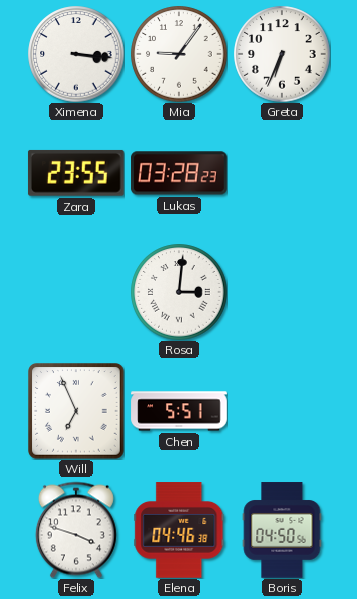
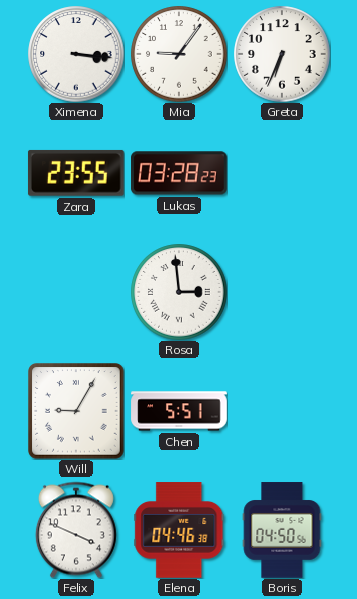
Rosa: 3:01 -> 2:59
Will: 6:56 -> 9:05
Felix: 3:48 -> 3:49
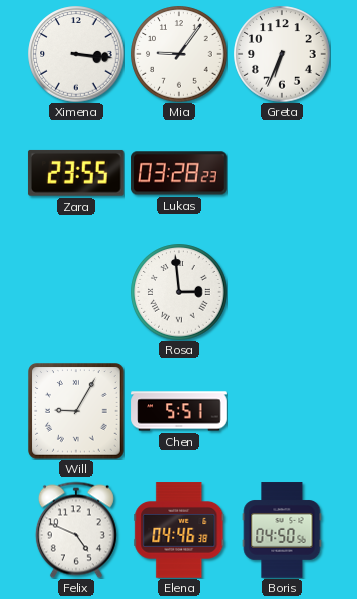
Felix: 3:49 -> 4:49
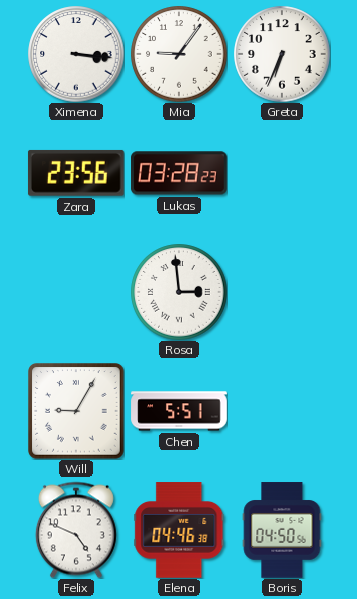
Zara: 23:55 -> 23:56
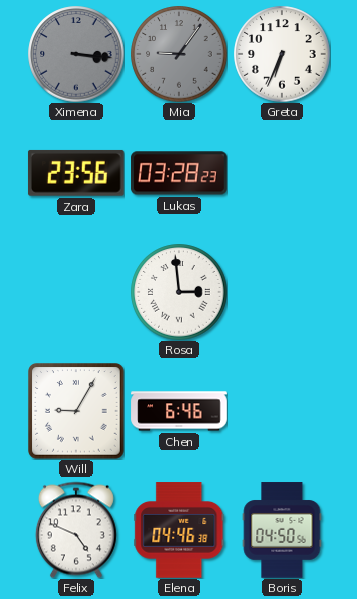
Ximena dial: white -> grey
Mia dial: white -> grey
Chen: 5:51 -> 6:46
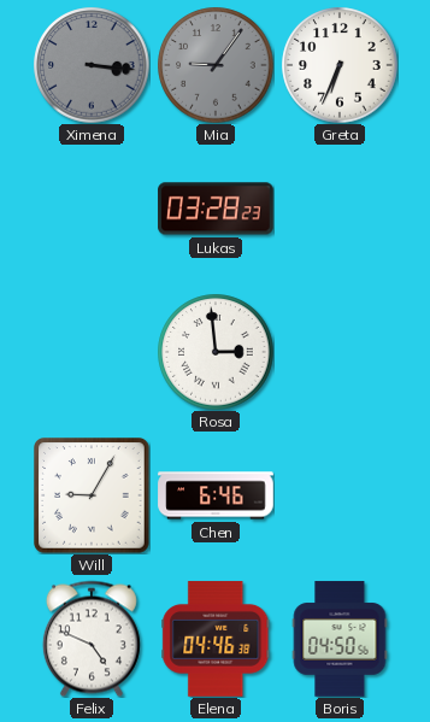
Zara: 23:56 -> none
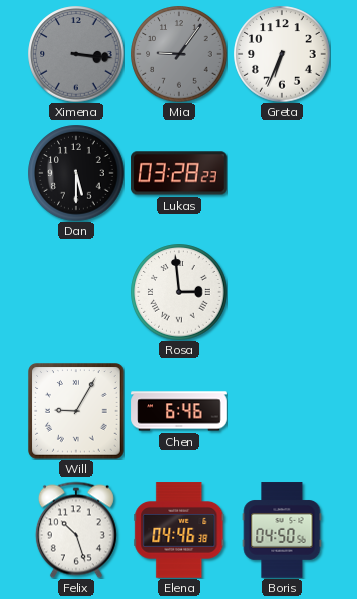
Dan: none -> 5:30
Felix: 4:49 -> 10:27
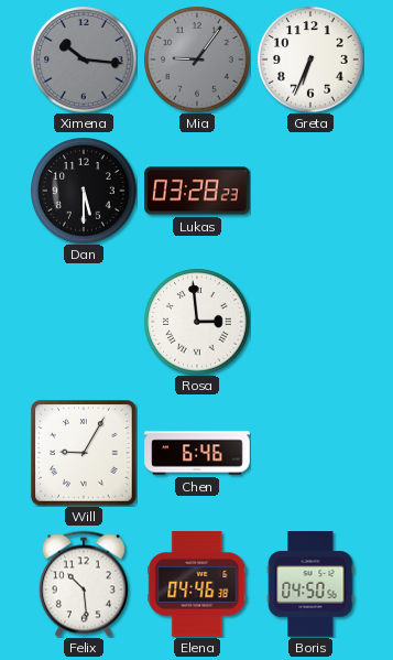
Ximena: 3:16 -> 10:16
Felix: 10:27 -> 10:29
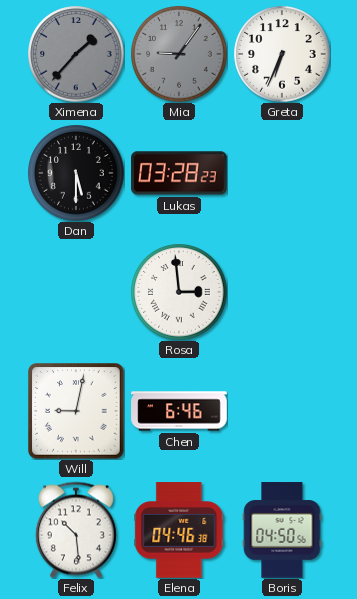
Ximena: 10:16 -> 1:37
Will: 9:05 -> 9:02
